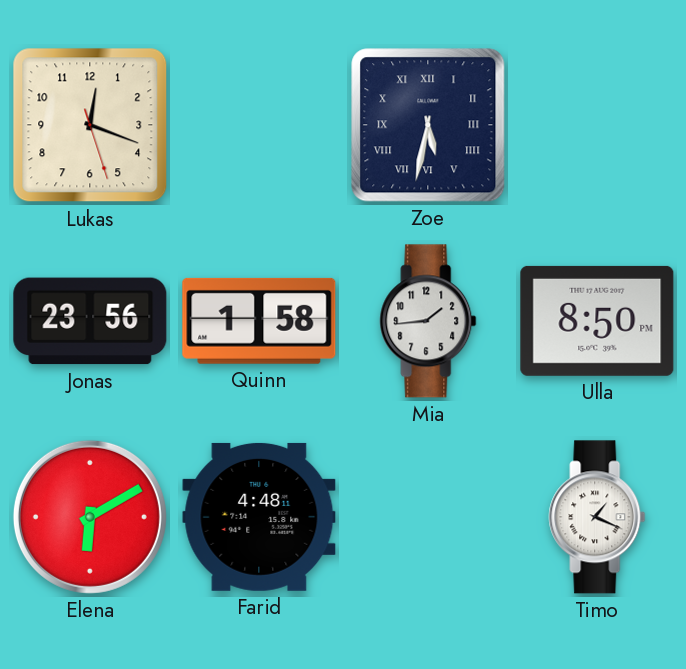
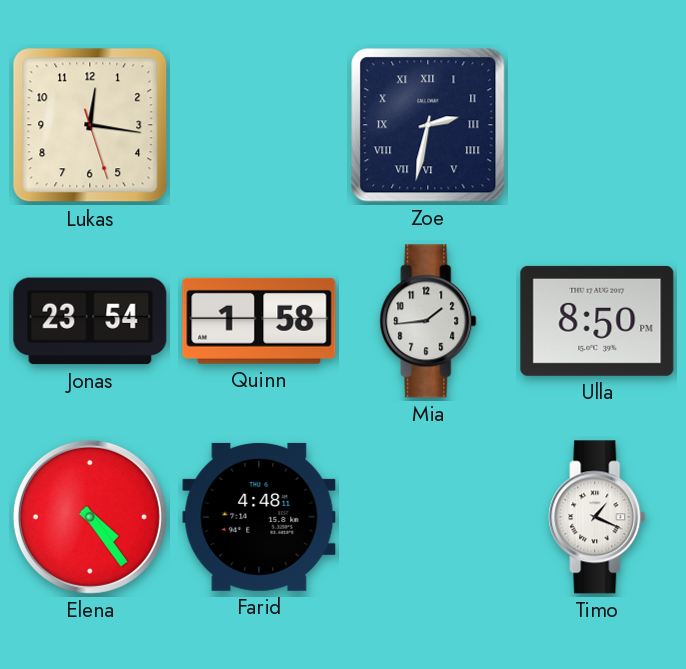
Lukas: 12:18 -> 12:16
Zoe: 5:32 -> 2:32
Jonas: 23:56 -> 23:54
Elena: 6:10 -> 4:24
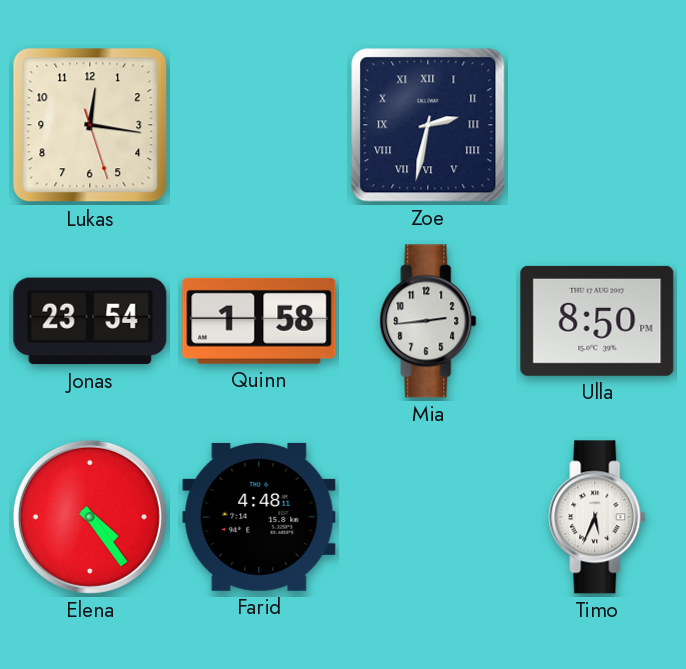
Mia: 1:44 -> 2:44
Timo: 1:19 -> 5:34
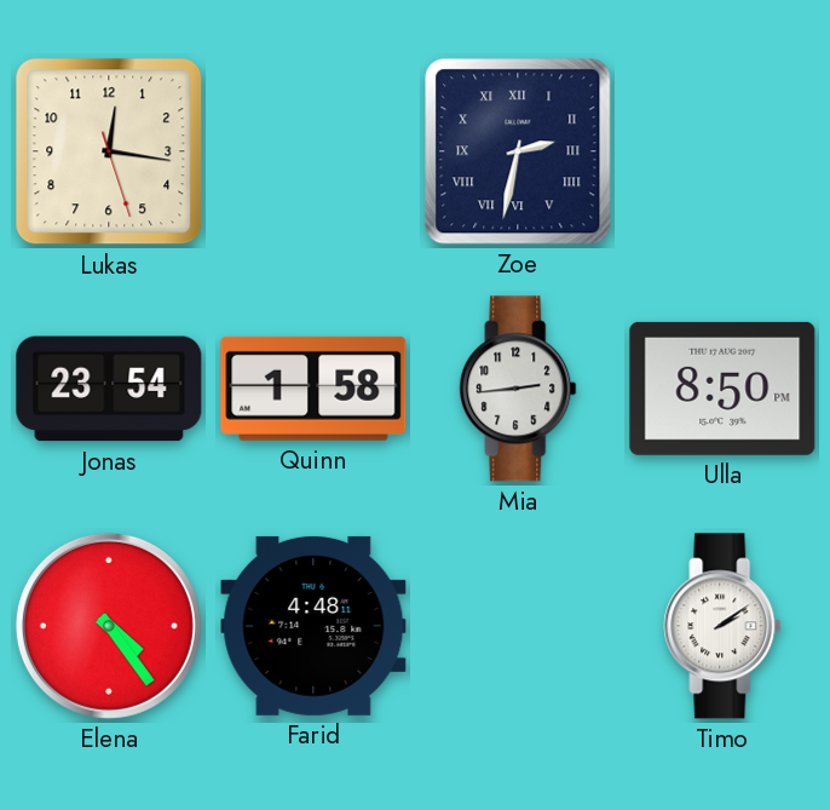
Timo: 5:34 -> 2:09
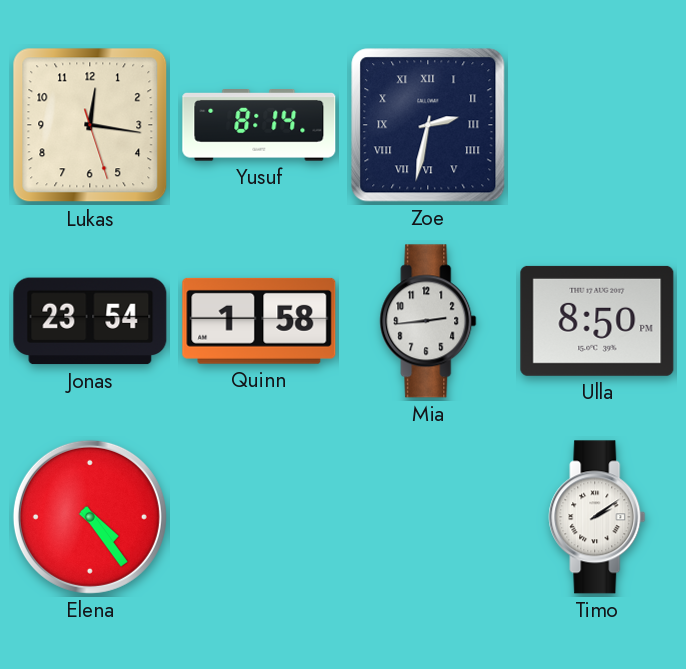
Yusuf: none -> 8:14
Farid: 4:48 -> none
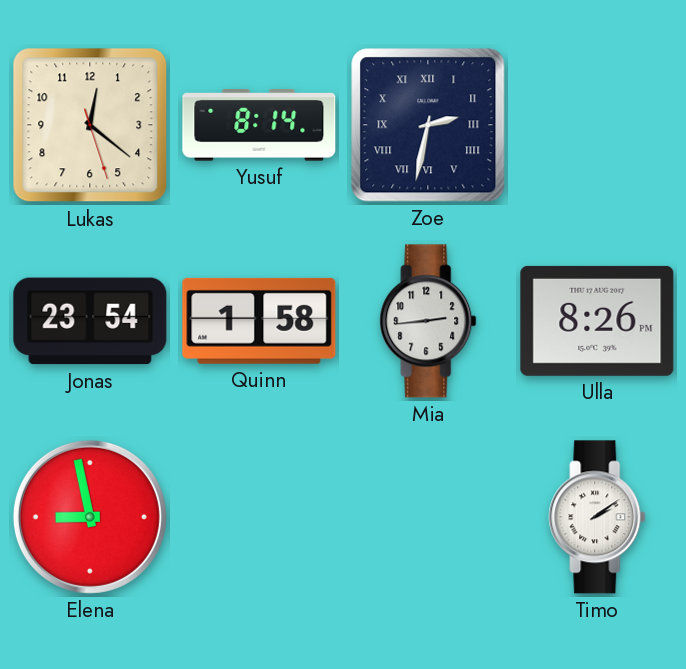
Lukas: 12:16 -> 12:21
Ulla: 8:50 -> 8:26
Elena: 4:24 -> 8:58
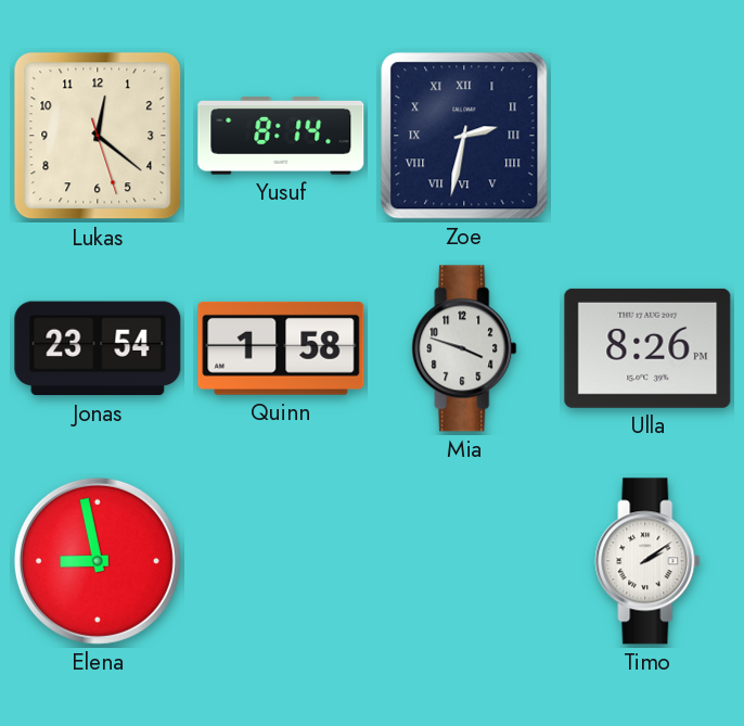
Mia: 2:44 -> 3:48
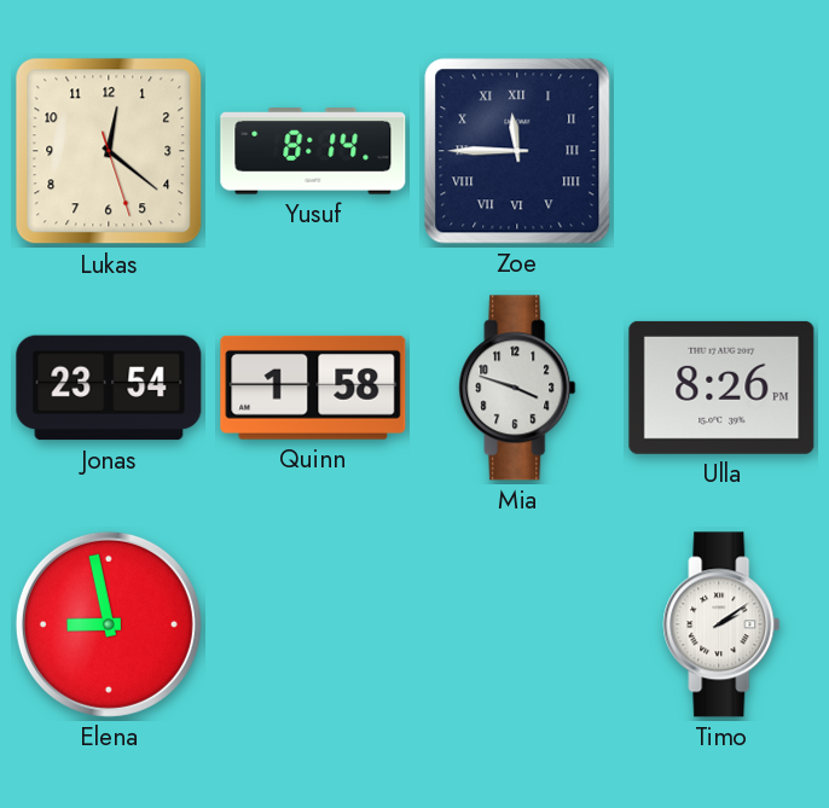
Zoe: 2:32 -> 11:45
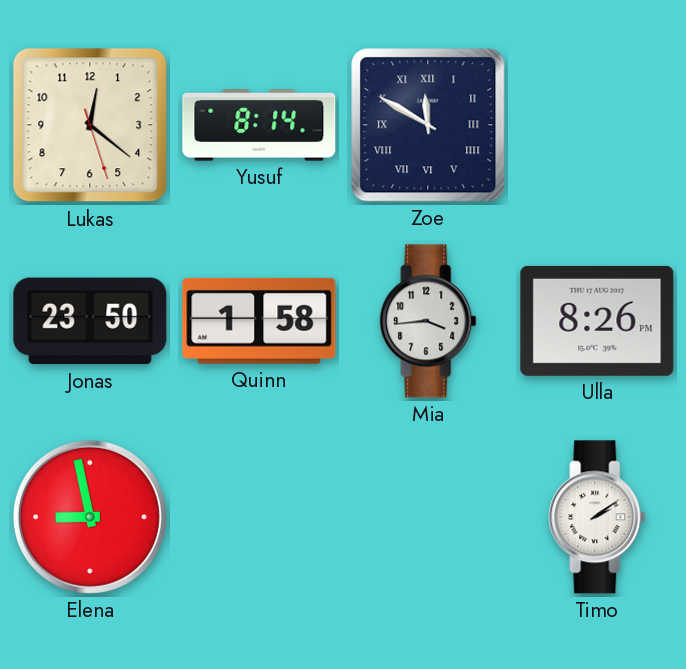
Zoe: 11:45 -> 11:50
Jonas: 23:54 -> 23:50
Mia: 3:48 -> 3:44
